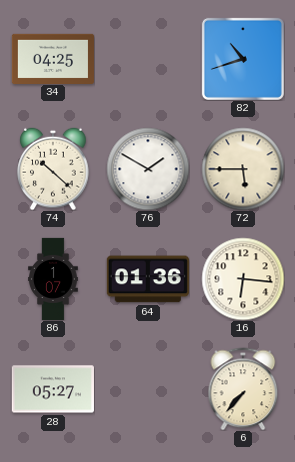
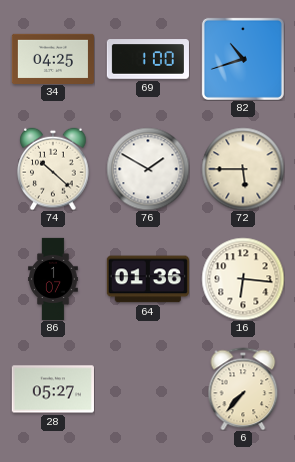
69: none -> 1:00
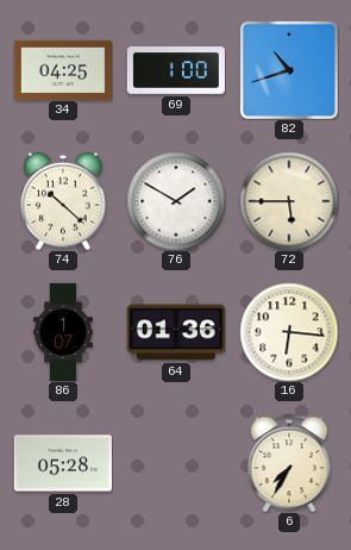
28: 05:27 -> 05:28
6: 7:37 -> 7:35
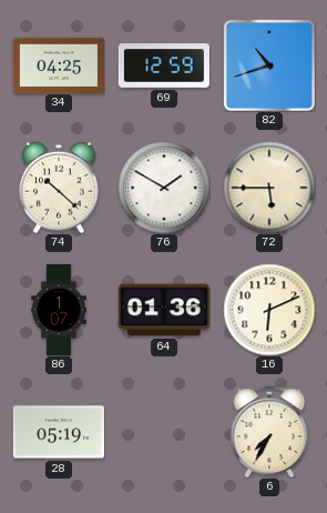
69: 1:00 -> 12:59
16: 6:16 -> 6:11
28: 05:28 -> 05:19
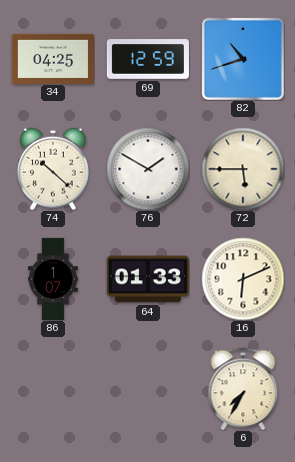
64: 01:36 -> 01:33
28: 05:19 -> none
